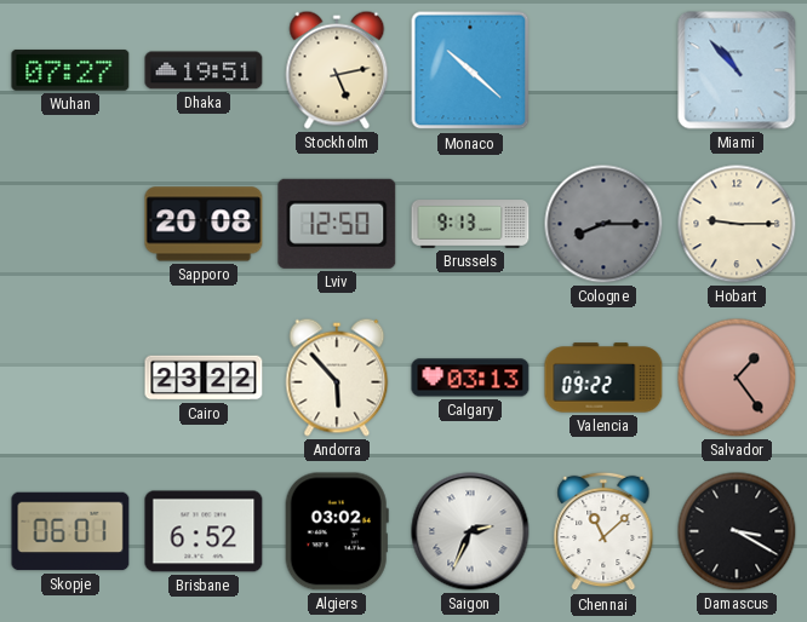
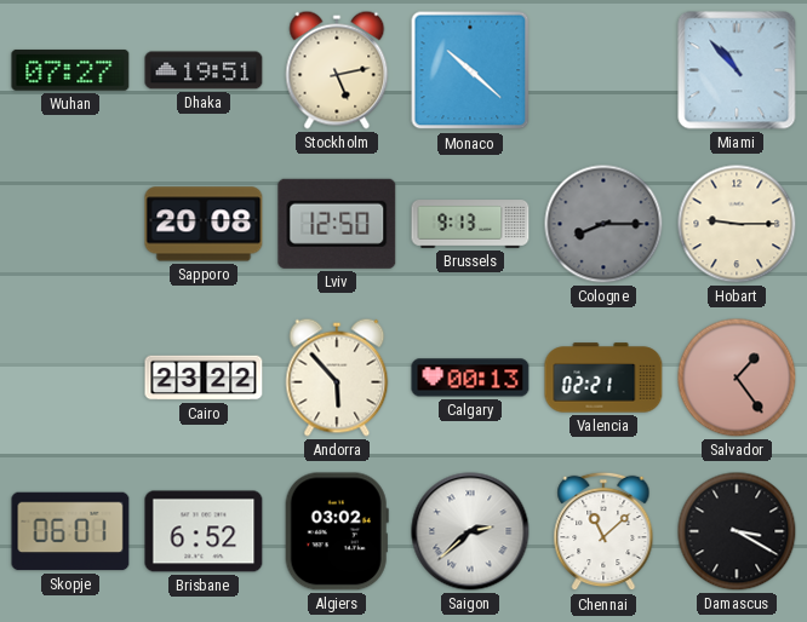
Calgary: 03:13 -> 00:13
Valencia: 09:22 -> 02:21
Saigon: 2:34 -> 2:38
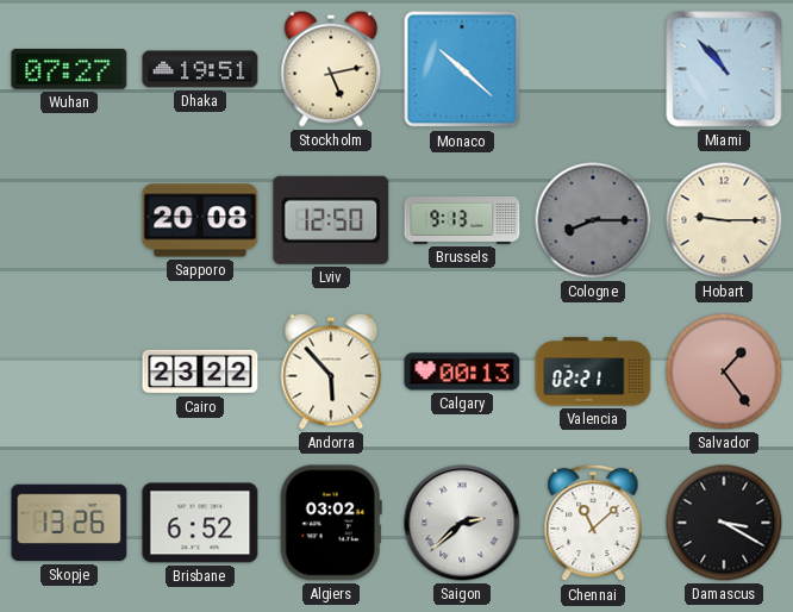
Skopje: 06:01 -> 13:26
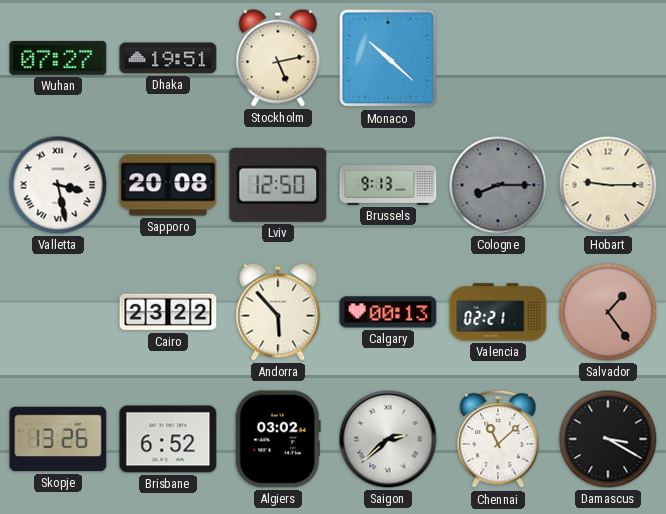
Miami: 10:53 -> none
Valletta: none -> 3:28
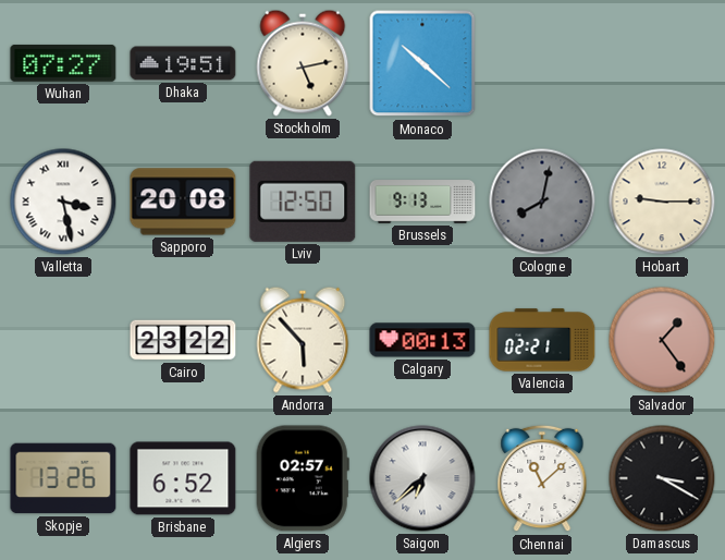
Cologne: 8:15 -> 8:02
Algiers: 03:02 -> 02:57
Saigon: 2:38 -> 6:38
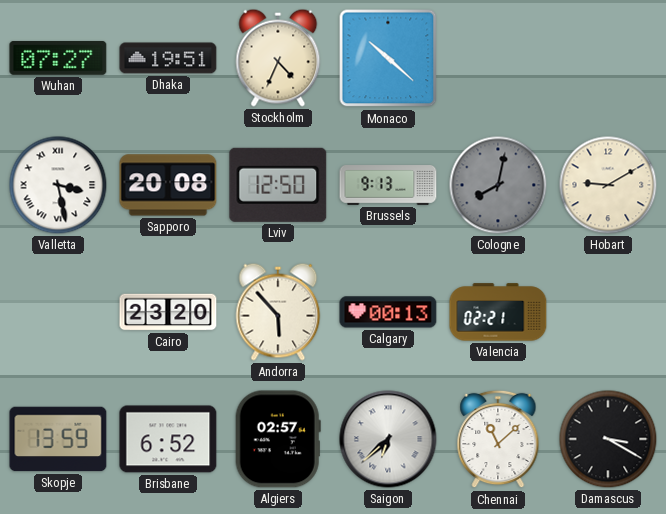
Stockholm: 5:13 -> 4:34
Hobart: 9:15 -> 9:10
Cairo: 23:22 -> 23:20
Salvador: 1:24 -> none
Skopje: 13:26 -> 13:59
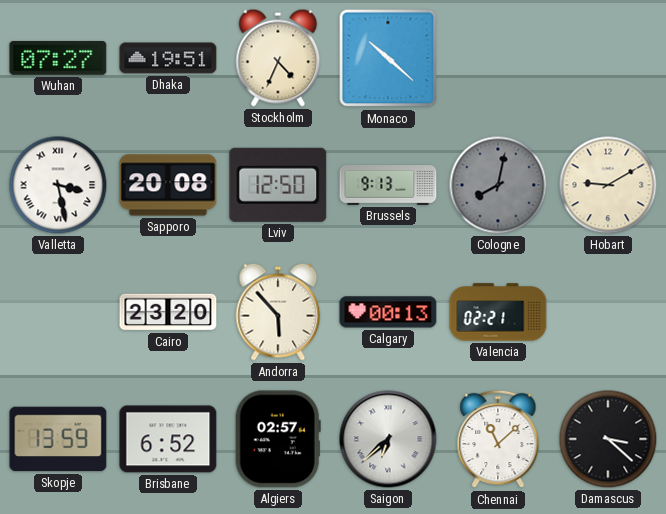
Damascus: 3:20 -> 3:22
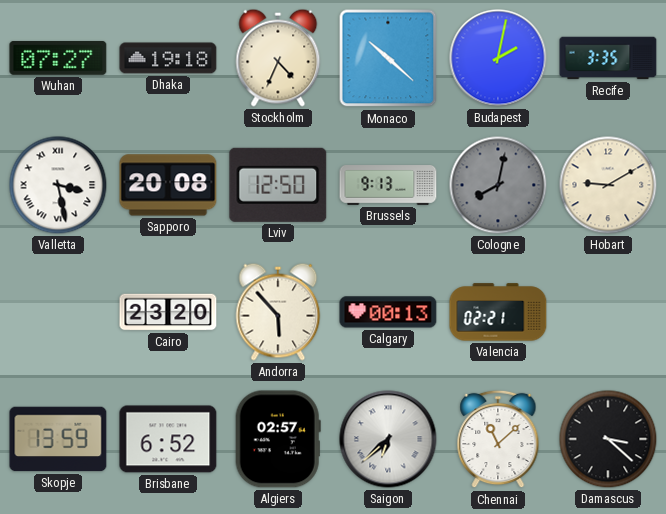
Dhaka: 19:51 -> 19:18
Budapest: none -> 2:02
Recife: none -> 3:35
